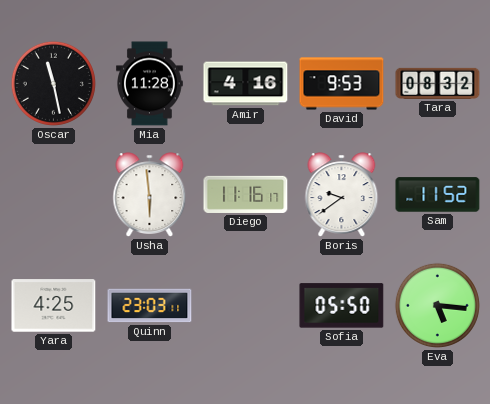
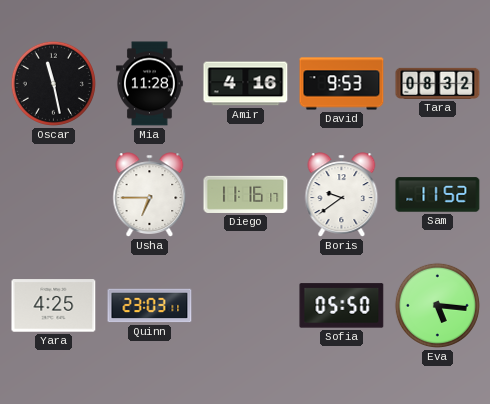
Usha: 5:59 -> 6:45
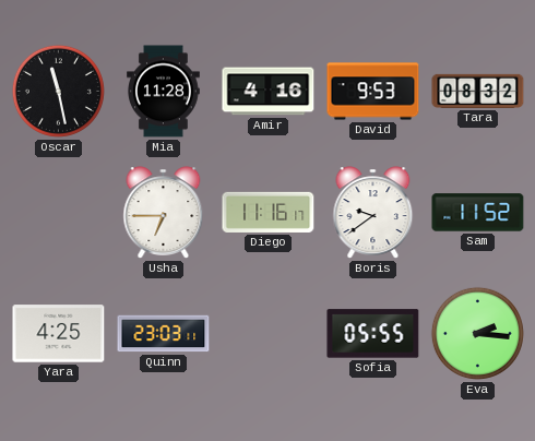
Sofia: 05:50 -> 05:55
Eva: 5:16 -> 2:16
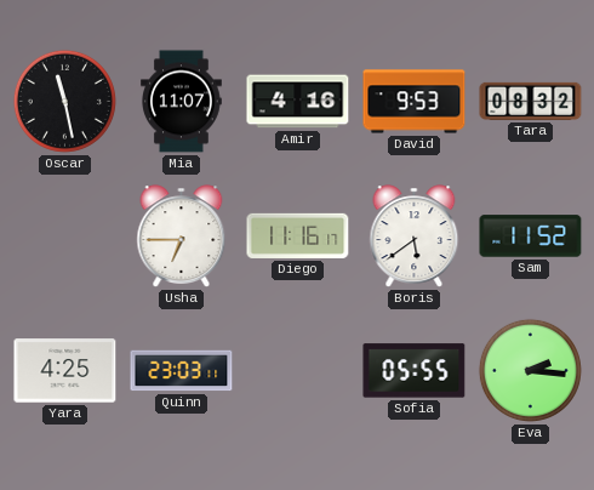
Mia: 11:28 -> 11:07
Boris: 9:39 -> 5:39
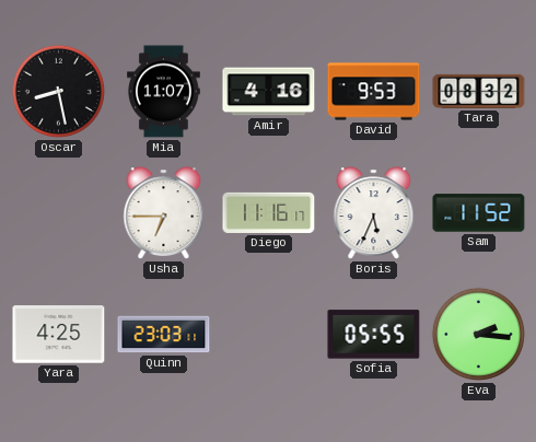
Oscar: 11:28 -> 8:28
Boris: 5:39 -> 5:34
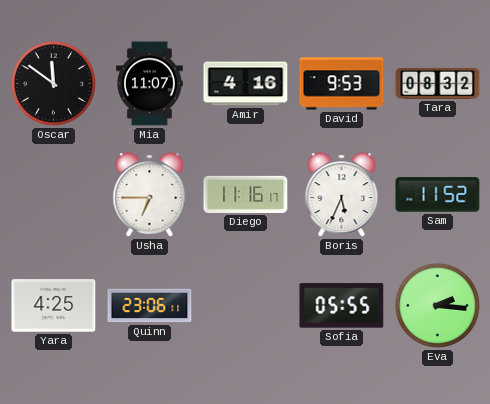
Oscar: 8:28 -> 11:51
Quinn: 23:03 -> 23:06
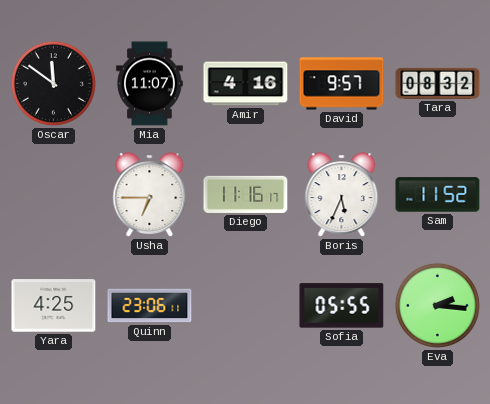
David: 9:53 -> 9:57
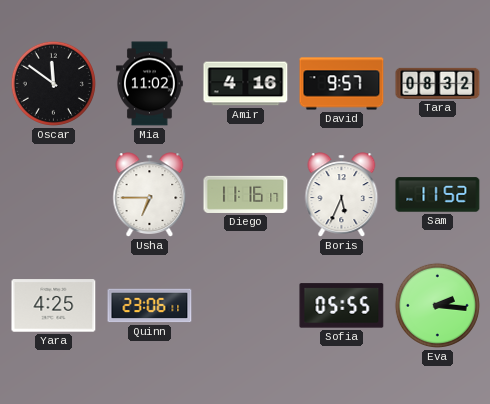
Mia: 11:07 -> 11:02
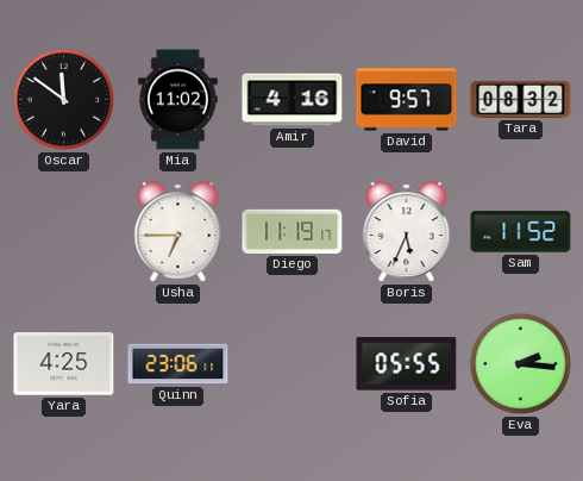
Diego: 11:16 -> 11:19
